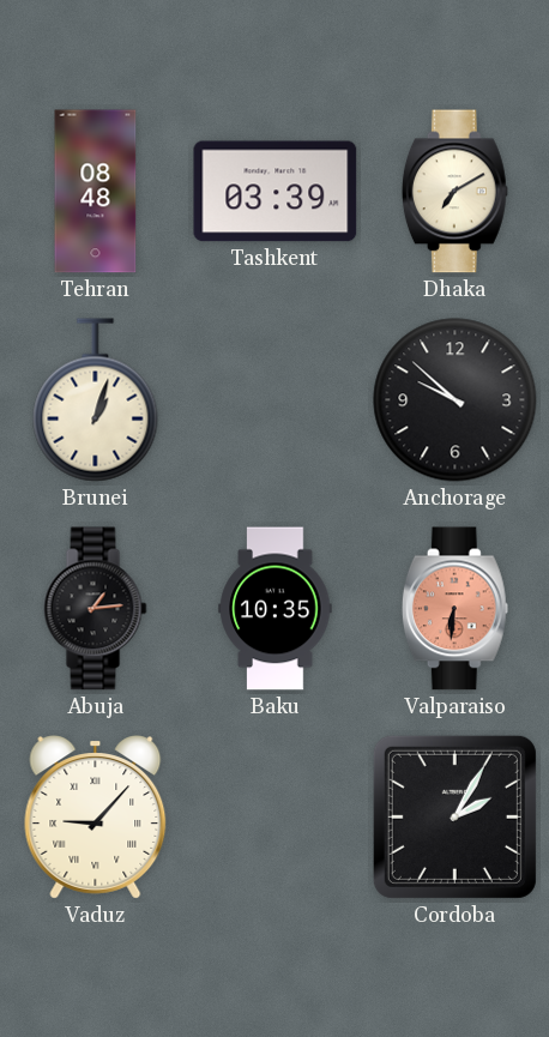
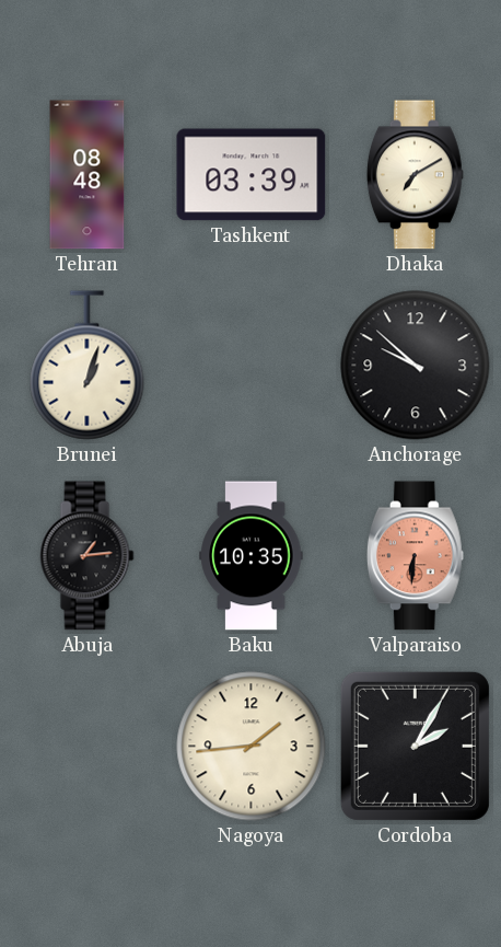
Vaduz: 9:07 -> none
Nagoya: none -> 1:44
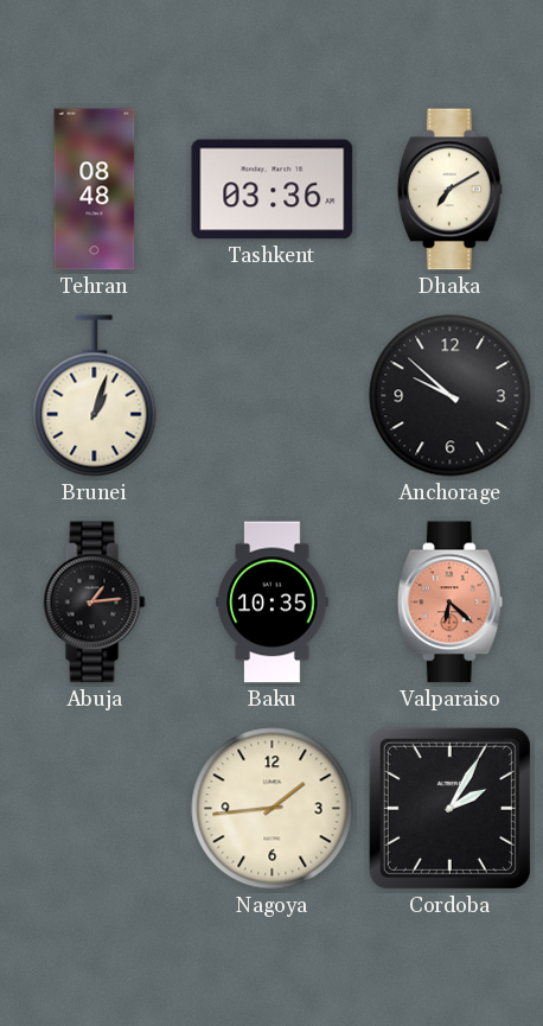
Tashkent: 03:39 -> 03:36
Valparaiso: 6:31 -> 6:22
